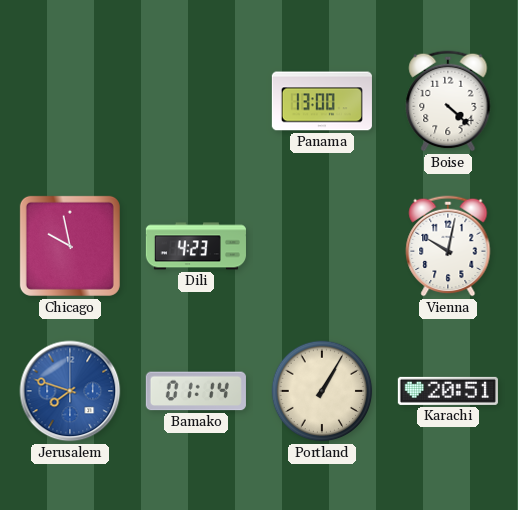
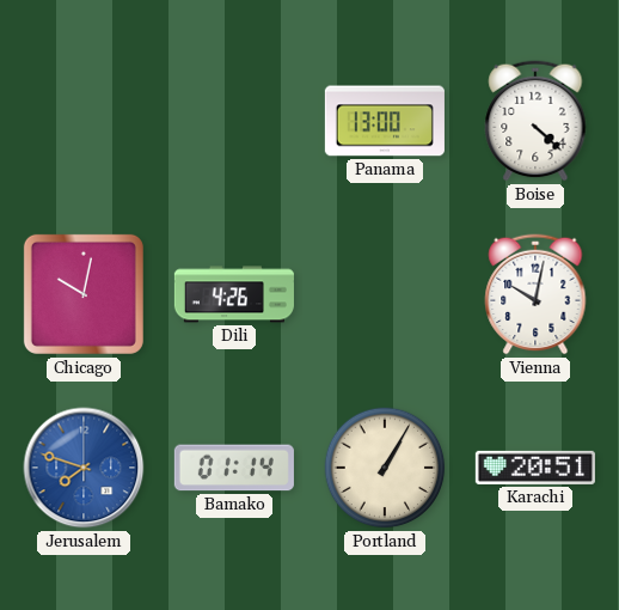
Chicago: 9:58 -> 10:02
Dili: 4:23 -> 4:26
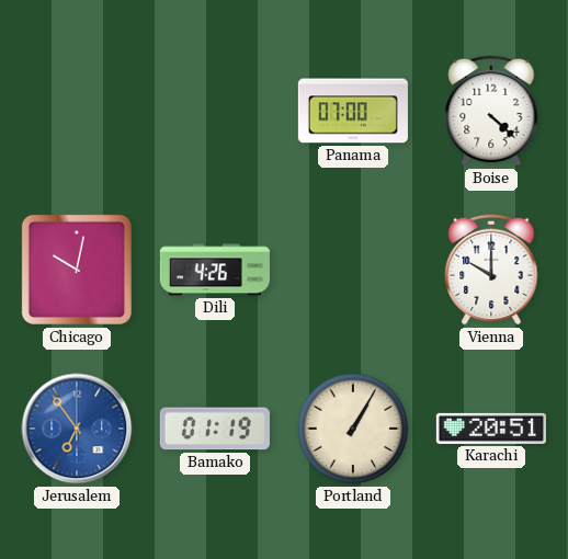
Panama: 13:00 -> 07:00
Vienna: 10:02 -> 10:00
Jerusalem: 7:48 -> 6:54
Bamako: 01:14 -> 01:19
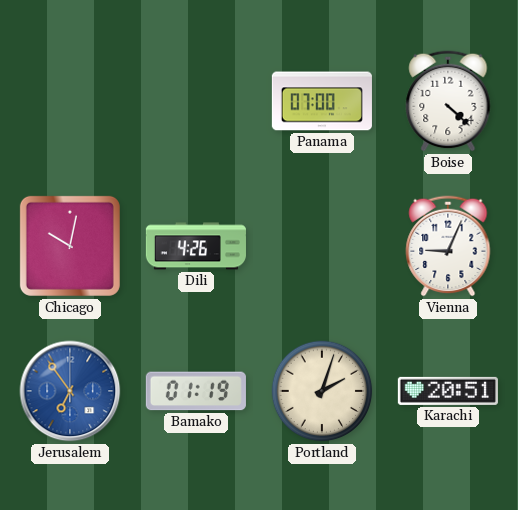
Vienna: 10:00 -> 9:04
Portland: 1:05 -> 2:03
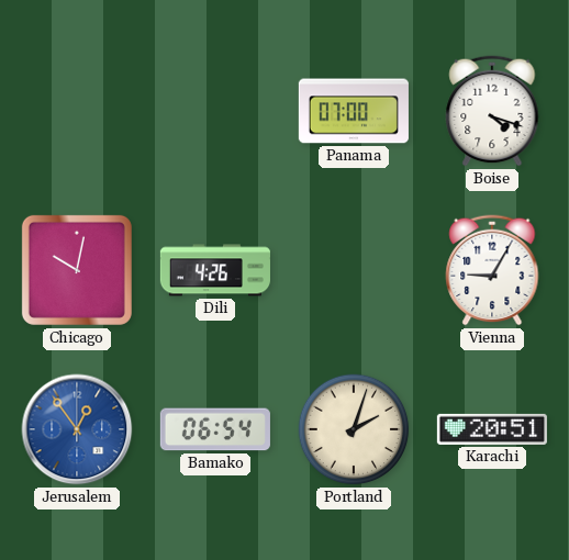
Boise: 4:22 -> 4:18
Vienna: 9:04 -> 9:05
Jerusalem: 6:54 -> 12:54
Bamako: 01:19 -> 06:54
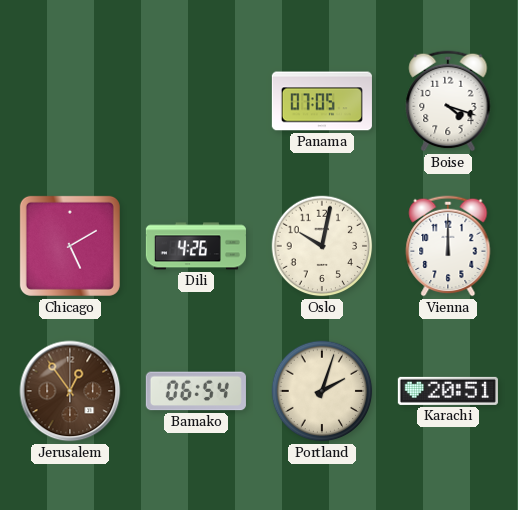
Panama: 07:00 -> 07:05
Chicago: 10:02 -> 5:10
Oslo: none -> 10:02
Vienna: 9:05 -> 12:00
Jerusalem dial: blue -> brown
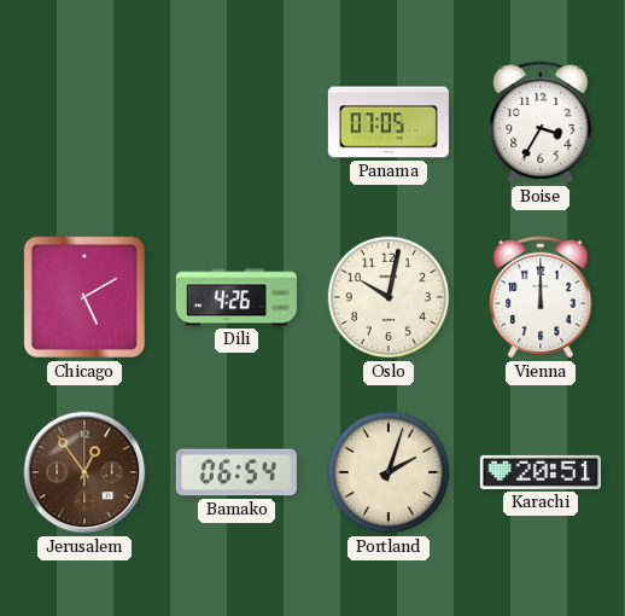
Boise: 4:18 -> 3:35
